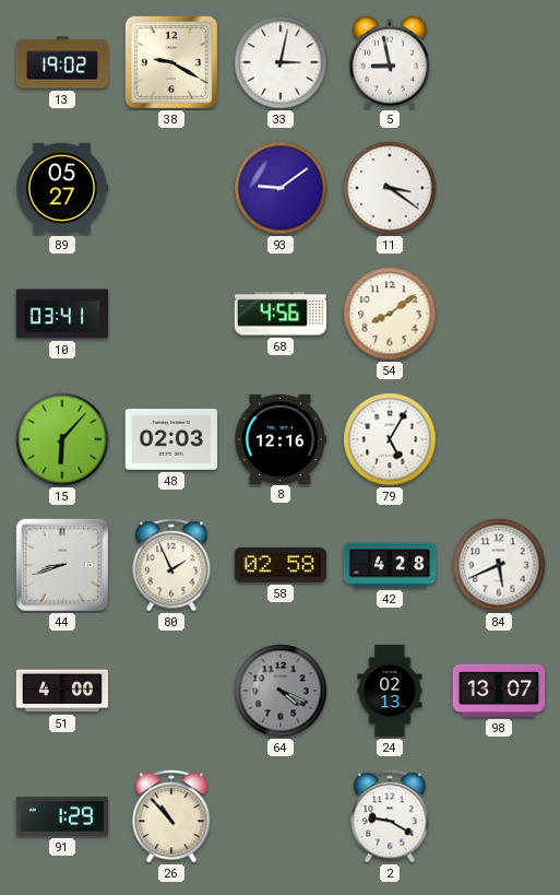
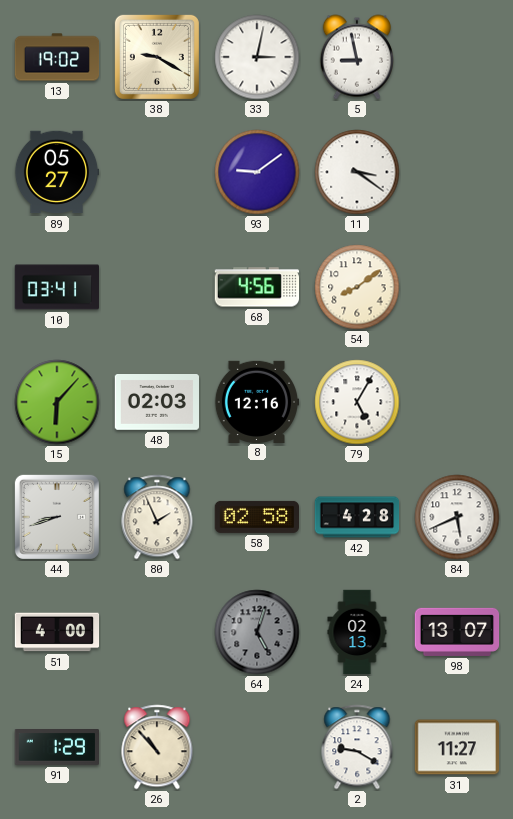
64: 4:19 -> 5:03
31: none -> 11:27
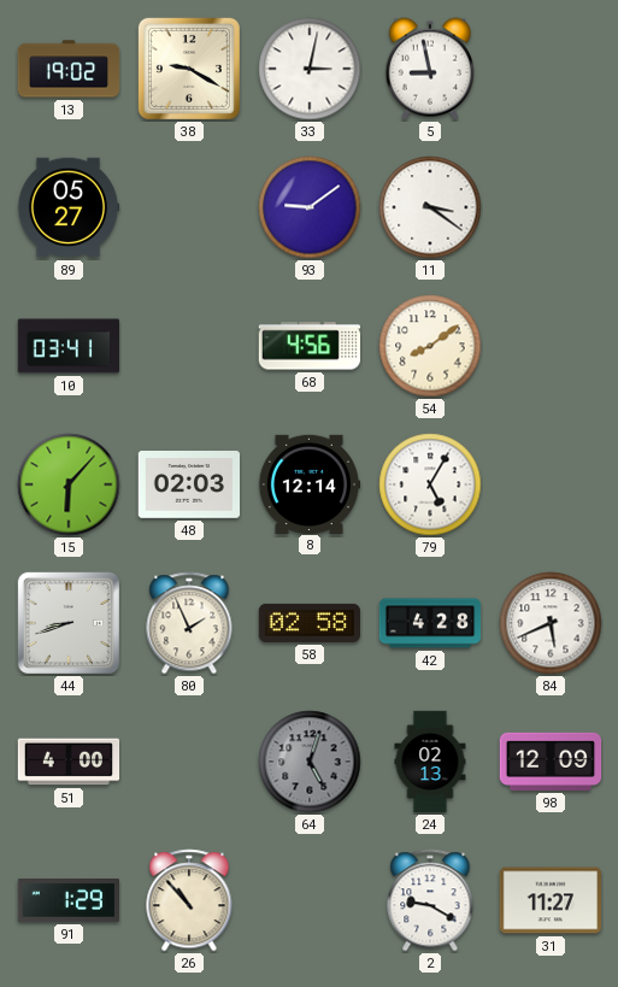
8: 12:16 -> 12:14
98: 13:07 -> 12:09
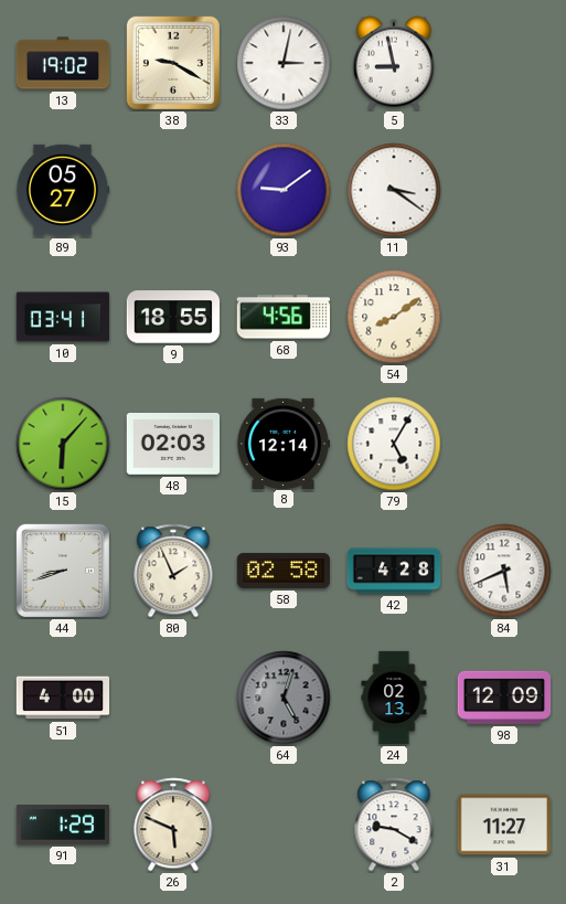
9: none -> 18:55
26: 10:53 -> 5:49
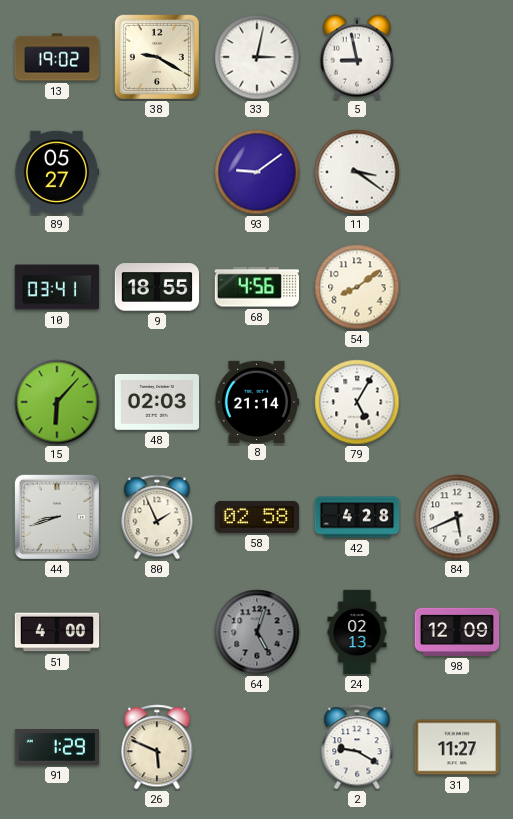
8: 12:14 -> 21:14
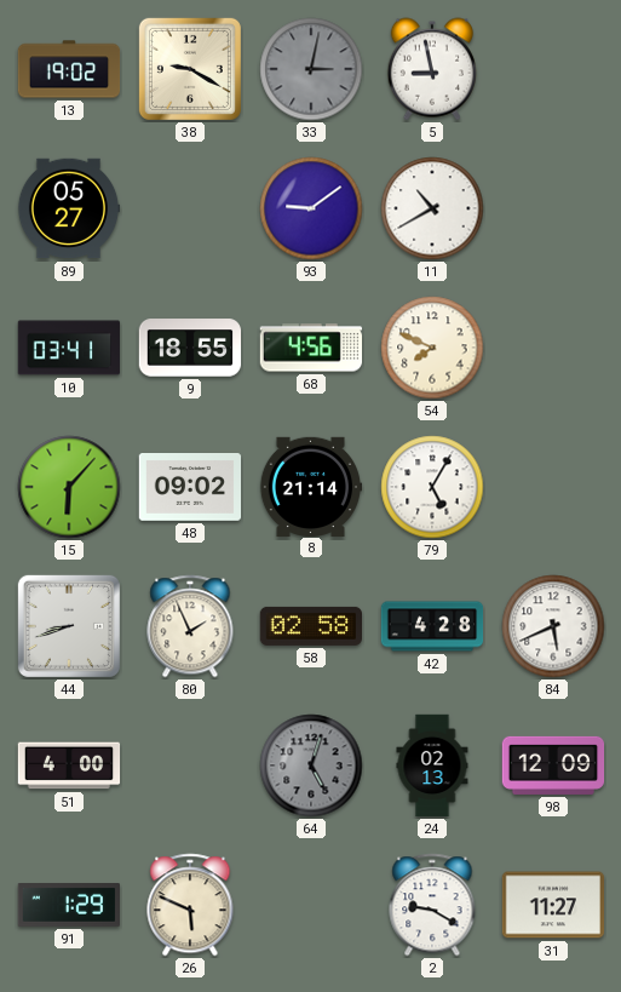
33 dial: white -> grey
11: 3:21 -> 10:40
54: 8:09 -> 7:49
48: 02:03 -> 09:02
